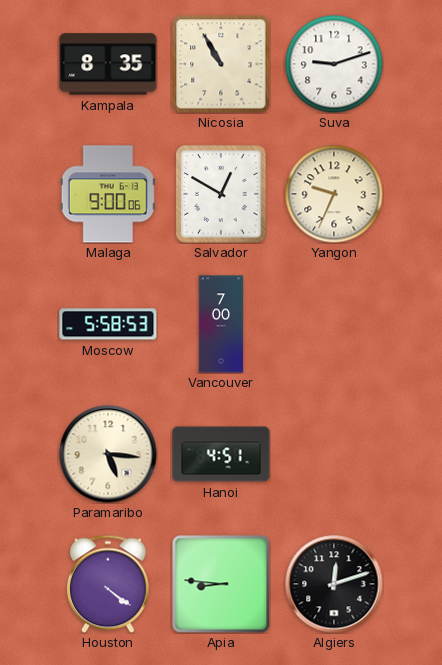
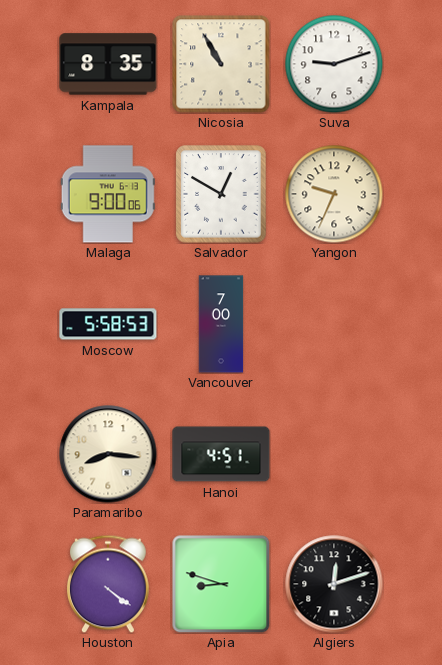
Paramaribo: 5:16 -> 8:16
Apia: 8:46 -> 8:48
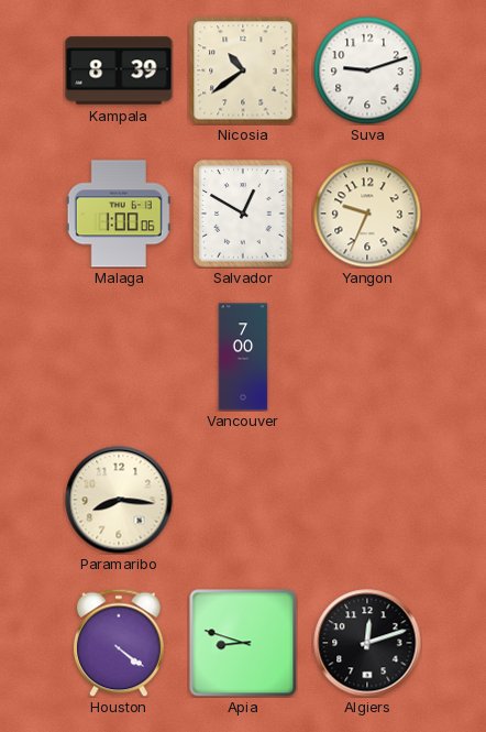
Kampala: 8:35 -> 8:39
Nicosia: 10:55 -> 10:39
Malaga: 9:00 -> 1:00
Moscow: 5:58 -> none
Hanoi: 4:51 -> none
